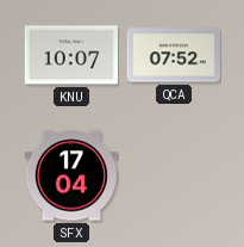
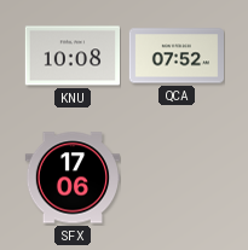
KNU: 10:07 -> 10:08
SFX: 17:04 -> 17:06
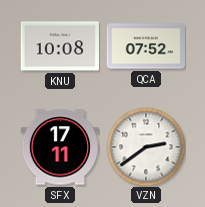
SFX: 17:06 -> 17:11
VZN: none -> 2:39
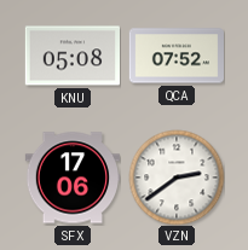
KNU: 10:08 -> 05:08
SFX: 17:11 -> 17:06
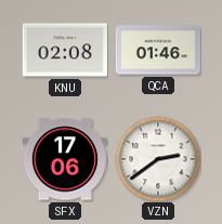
KNU: 05:08 -> 02:08
QCA: 07:52 -> 01:46
